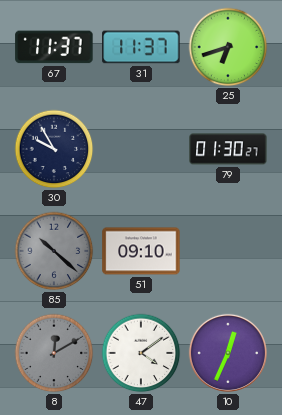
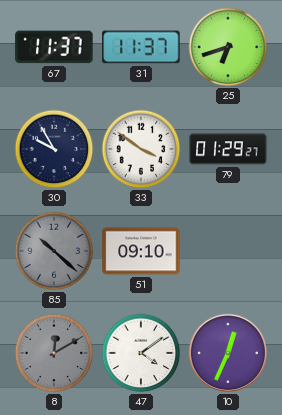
33: none -> 3:51
79: 01:30 -> 01:29
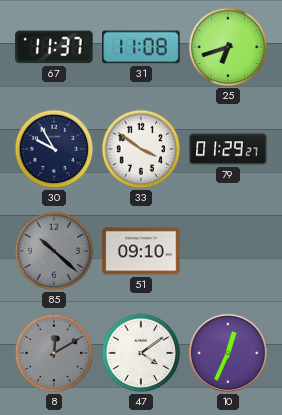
31: 11:37 -> 11:08
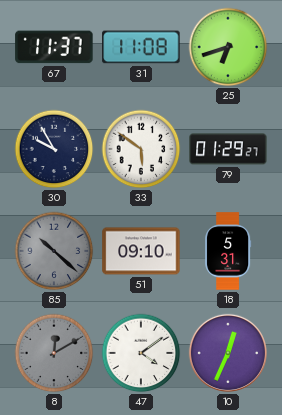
33: 3:51 -> 5:51
18: none -> 5:31
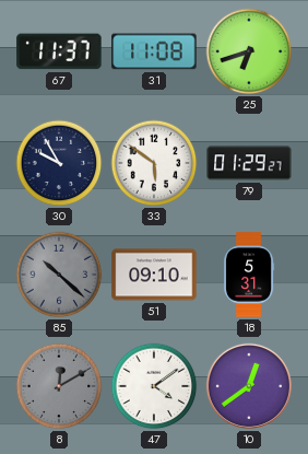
10: 12:34 -> 12:39
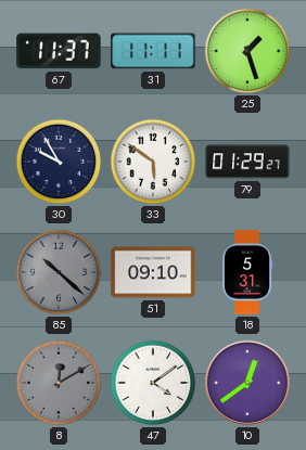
31: 11:08 -> 11:11
25: 6:42 -> 1:27
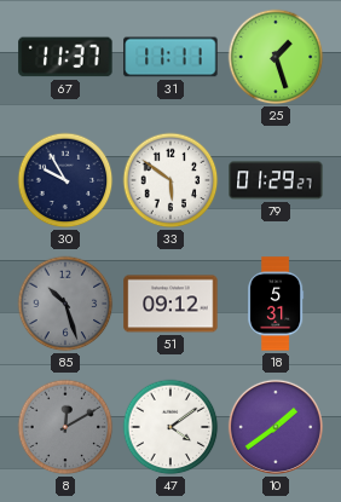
85: 10:22 -> 10:27
51: 09:10 -> 09:12
10: 12:39 -> 1:39
